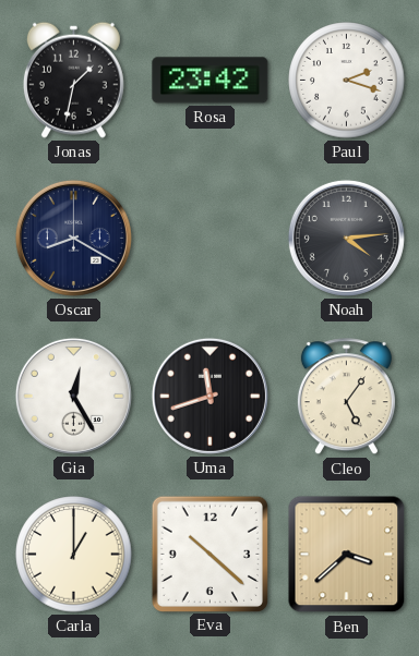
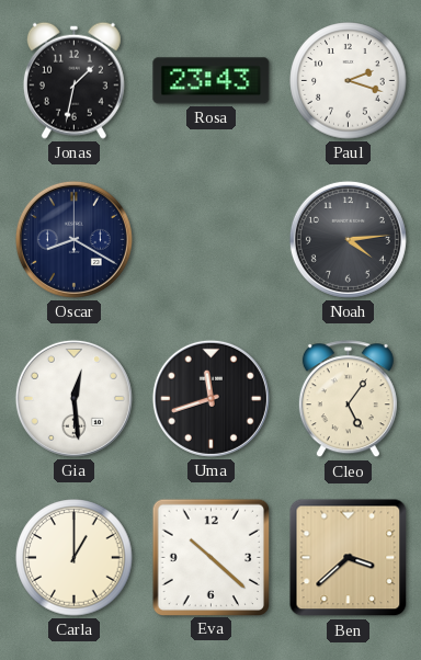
Rosa: 23:42 -> 23:43
Gia: 12:25 -> 12:29
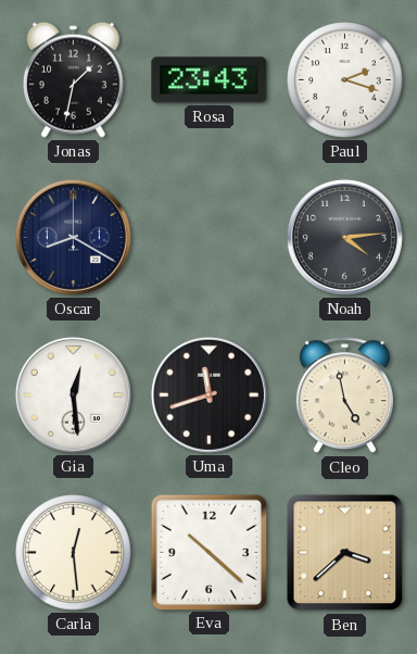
Cleo: 5:06 -> 4:58
Carla: 1:00 -> 12:29
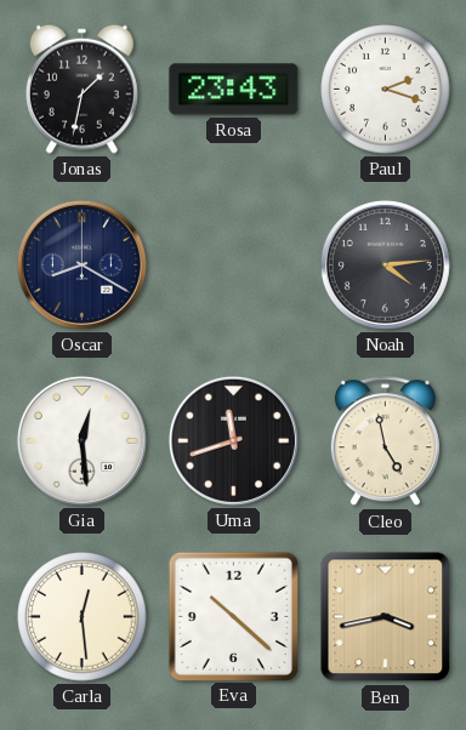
Ben: 3:38 -> 3:43
